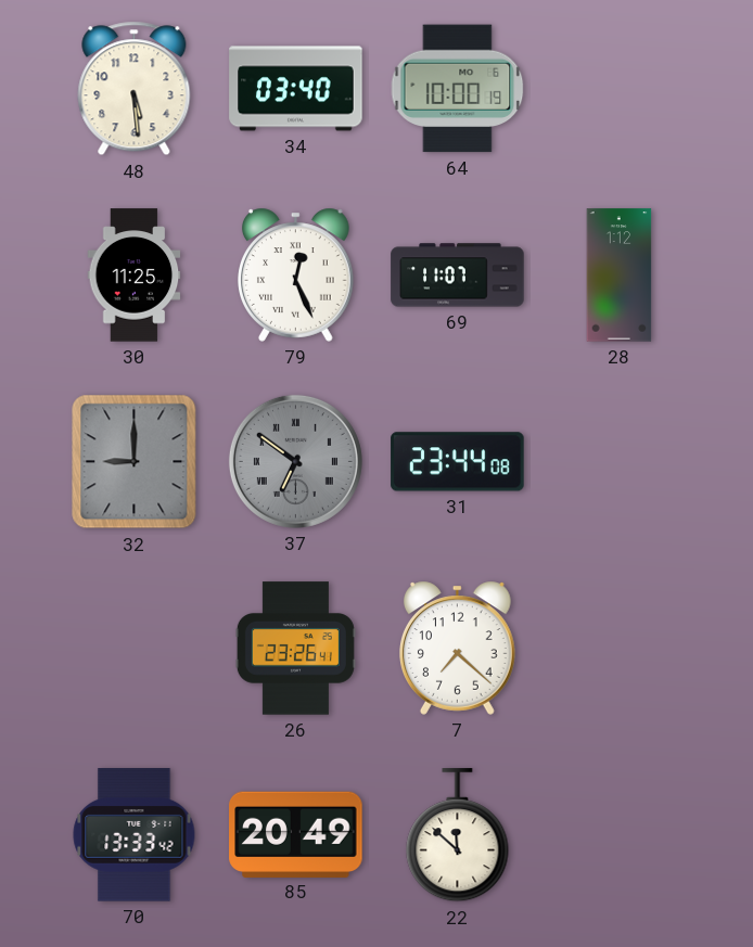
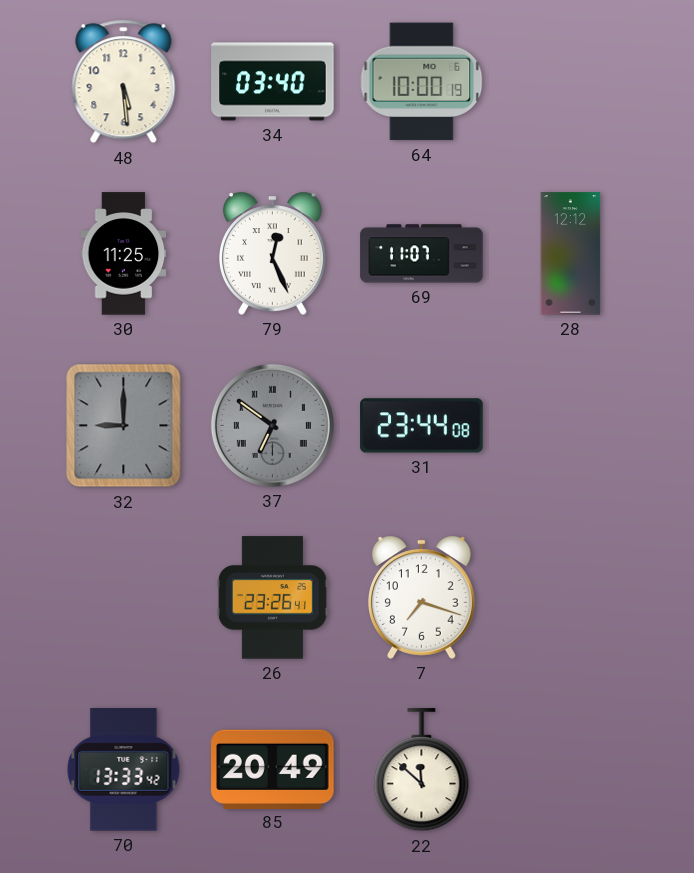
28: 1:12 -> 12:12
7: 7:22 -> 7:18
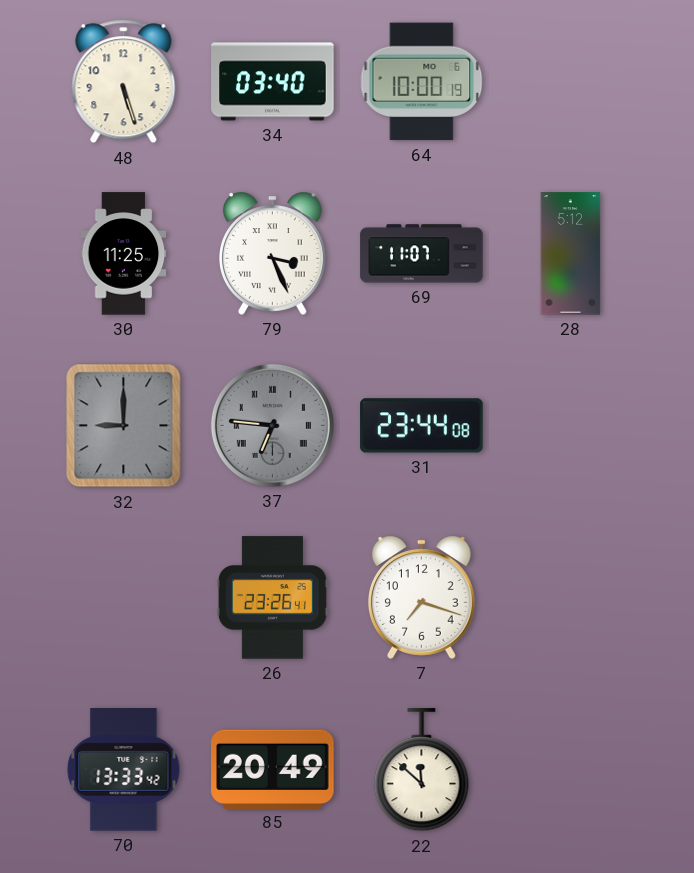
48: 5:29 -> 5:27
79: 12:26 -> 3:26
28: 12:12 -> 5:12
37: 6:51 -> 6:46
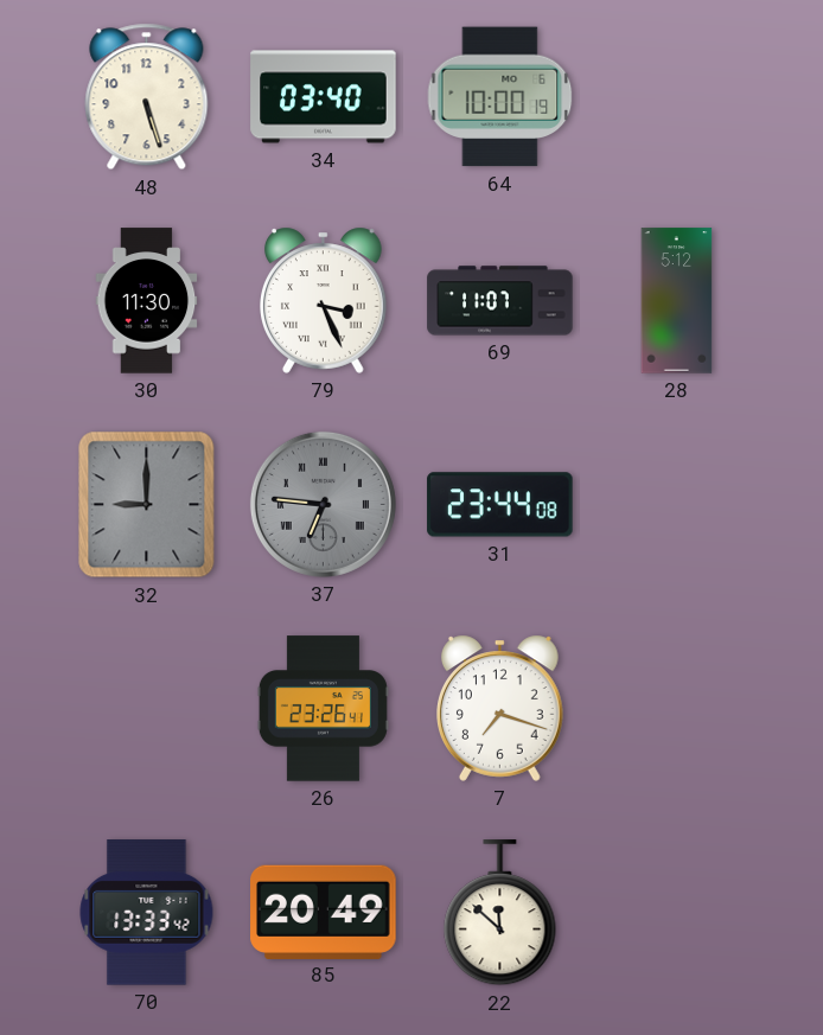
30: 11:25 -> 11:30
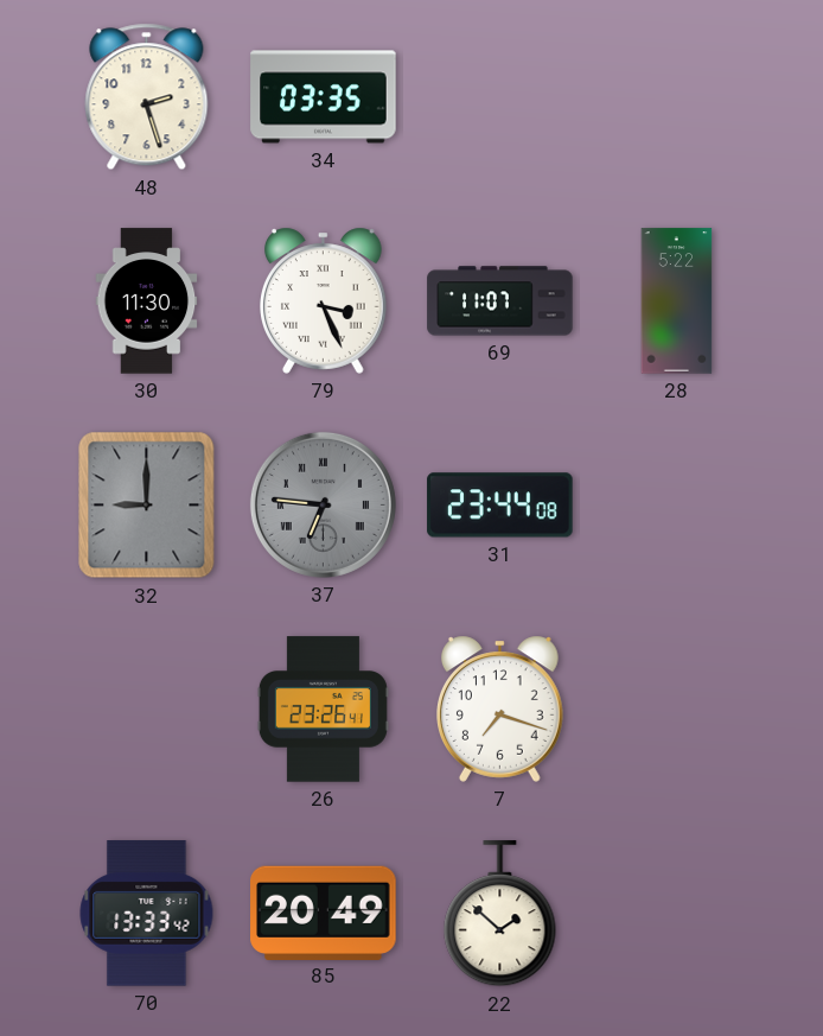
48: 5:27 -> 2:27
34: 03:40 -> 03:35
64: 10:00 -> none
28: 5:12 -> 5:22
22: 11:52 -> 1:52
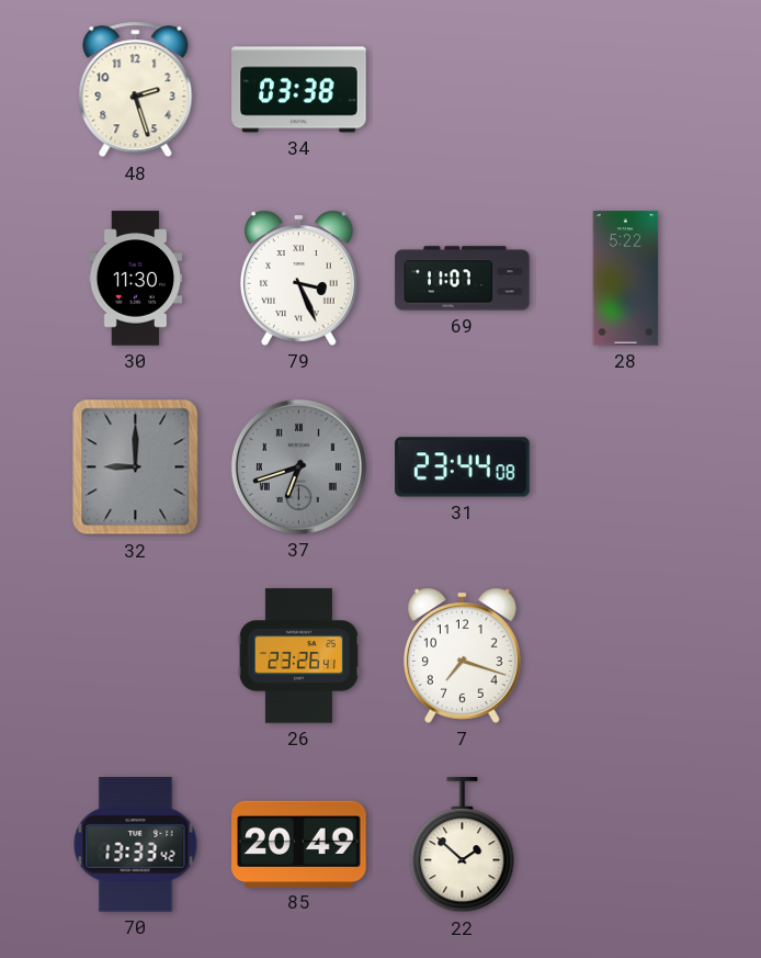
34: 03:35 -> 03:38
37: 6:46 -> 6:42
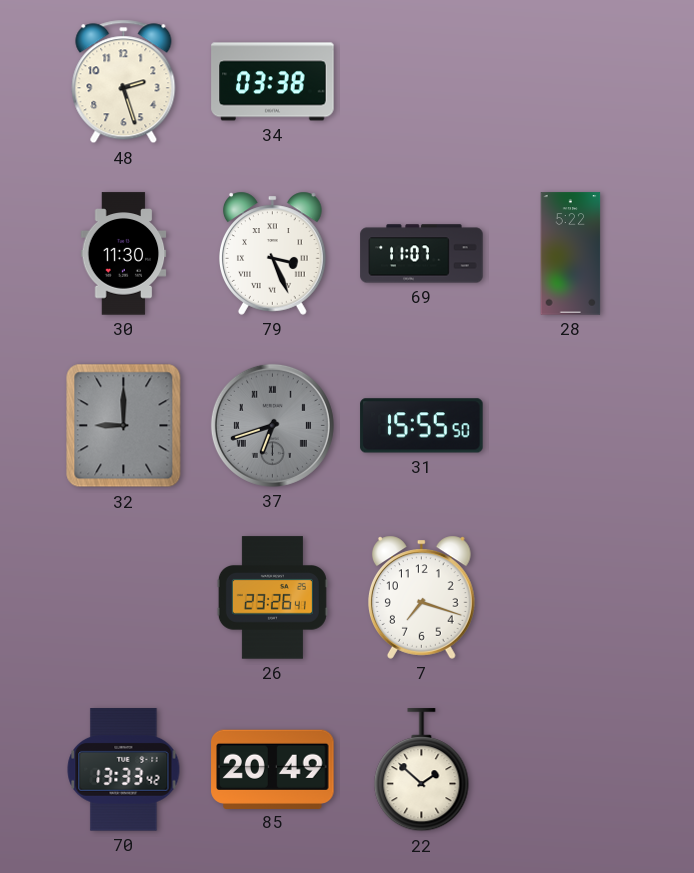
31: 23:44 -> 15:55
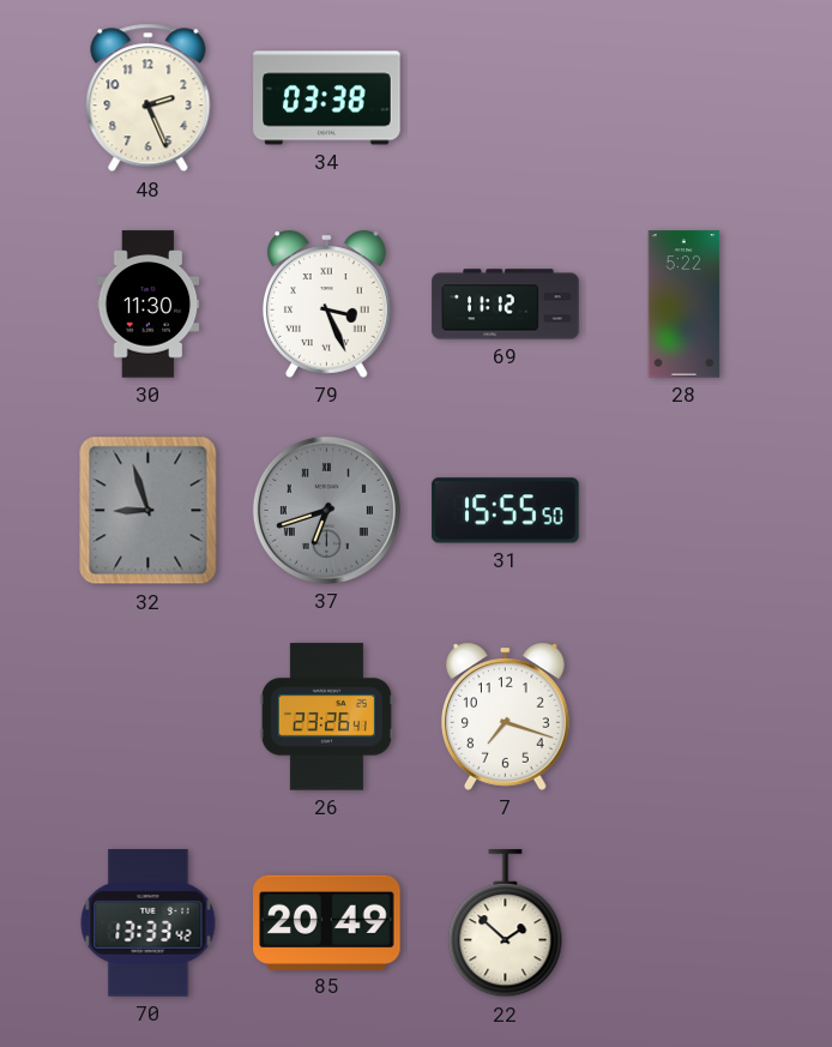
48: 2:27 -> 2:26
69: 11:07 -> 11:12
32: 9:00 -> 8:57
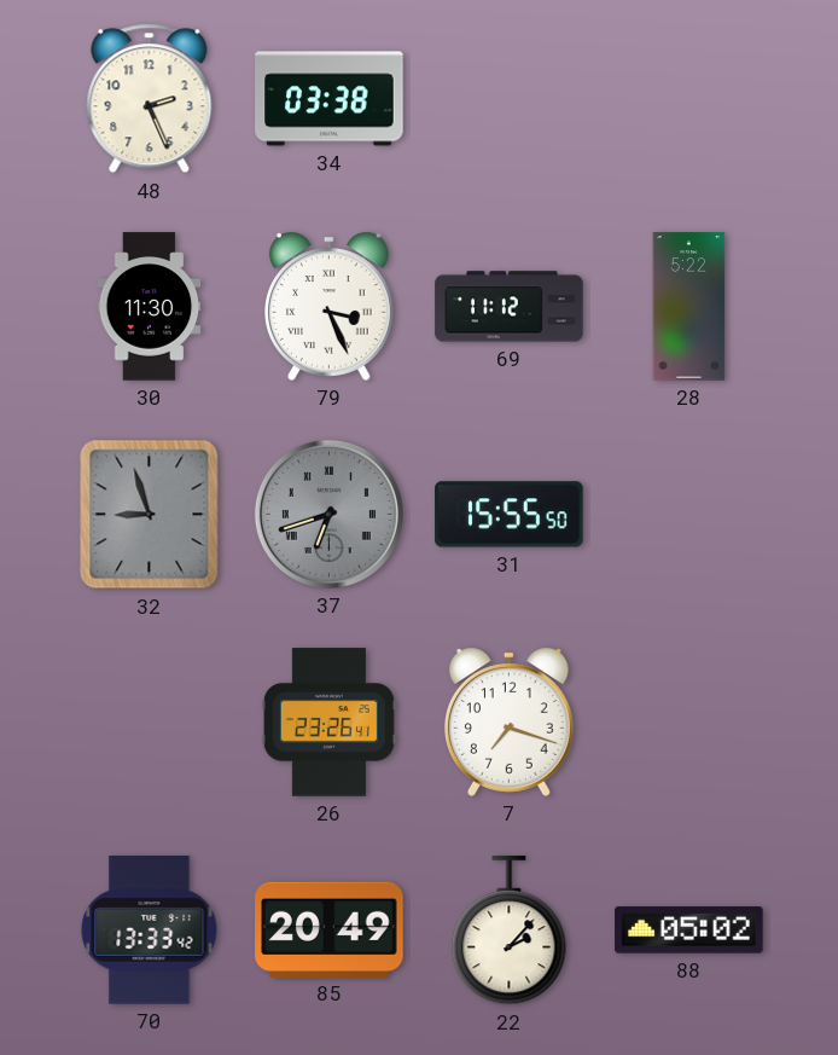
22: 1:52 -> 2:07
88: none -> 05:02
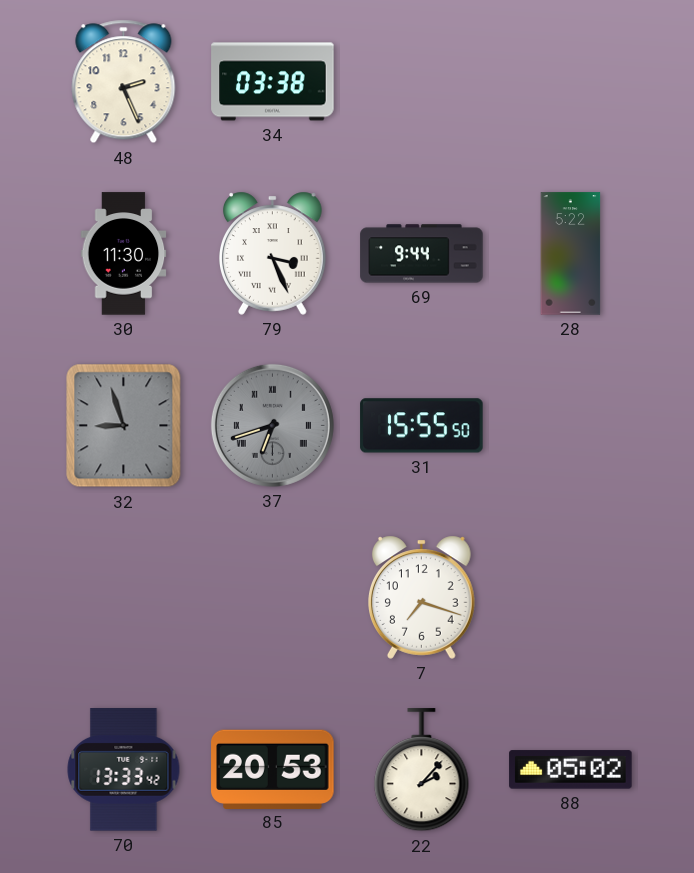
69: 11:12 -> 9:44
26: 23:26 -> none
85: 20:49 -> 20:53
